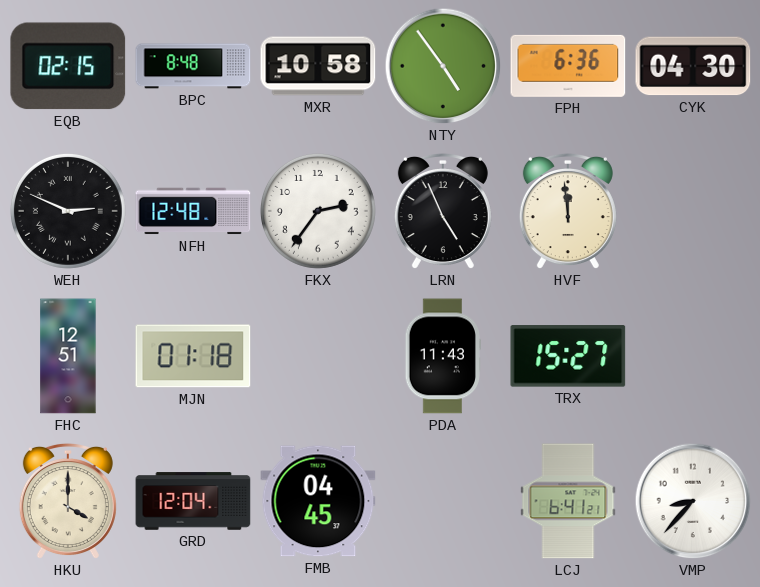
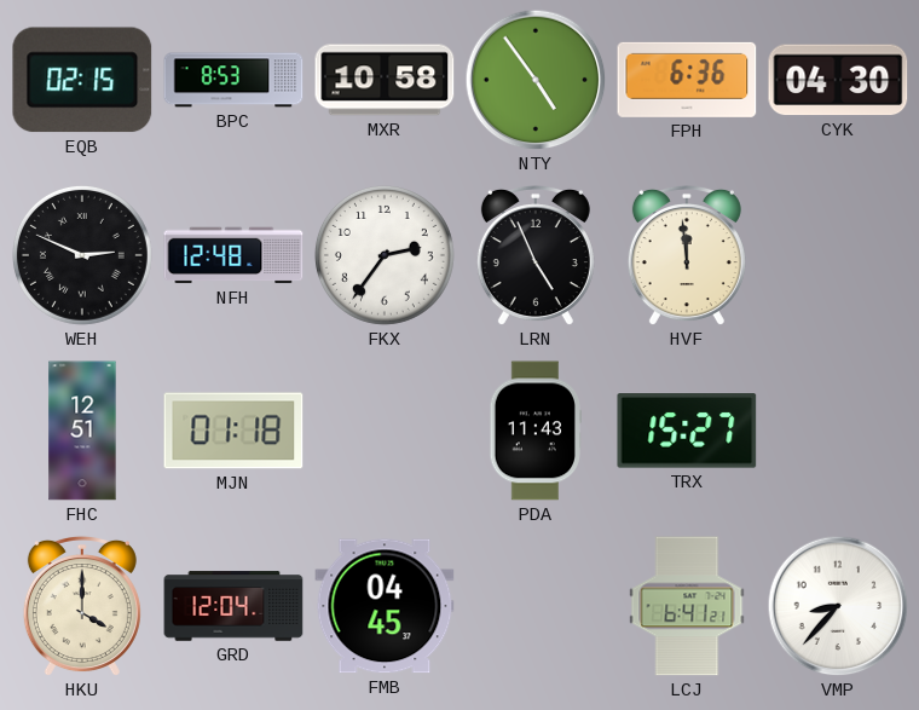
BPC: 8:48 -> 8:53
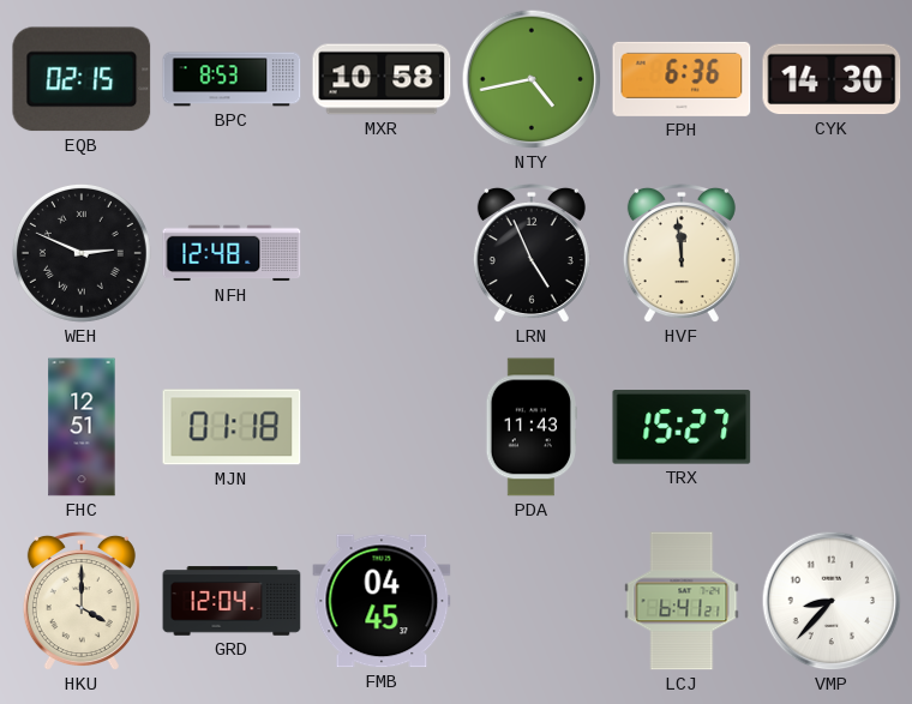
NTY: 4:54 -> 4:43
CYK: 04:30 -> 14:30
FKX: 2:36 -> none
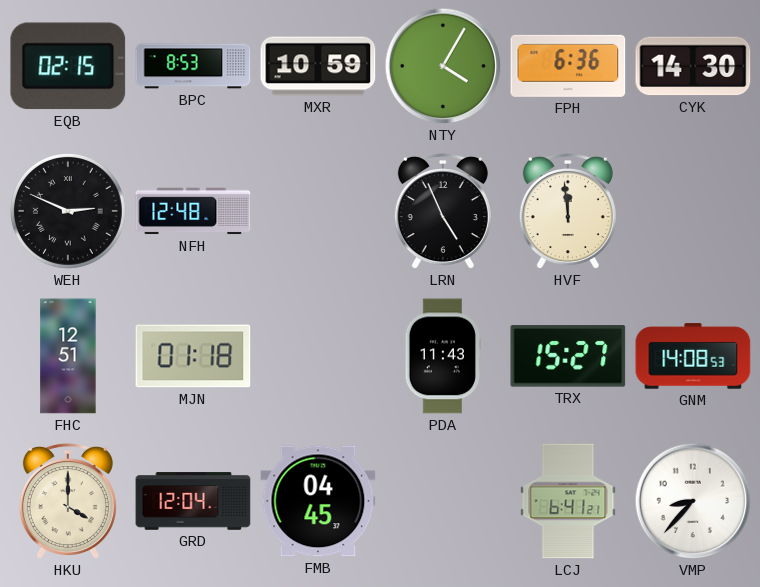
MXR: 10:58 -> 10:59
NTY: 4:43 -> 4:05
GNM: none -> 14:08
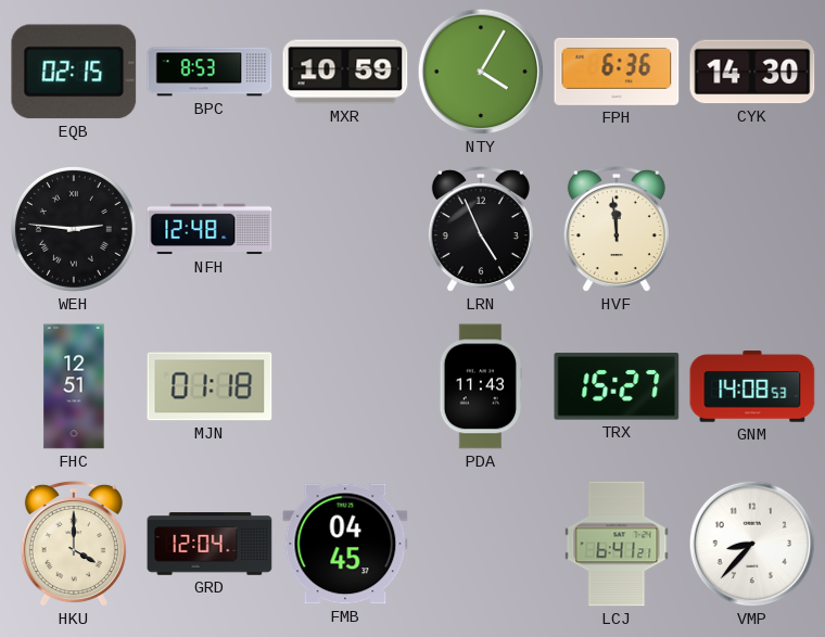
WEH: 2:49 -> 2:46
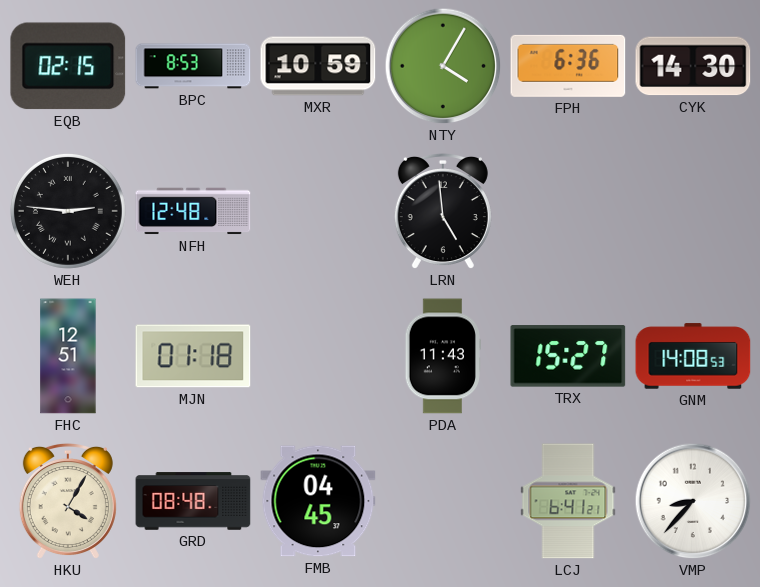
LRN: 4:56 -> 4:59
HVF: 11:59 -> none
HKU: 4:00 -> 4:05
GRD: 12:04 -> 08:48
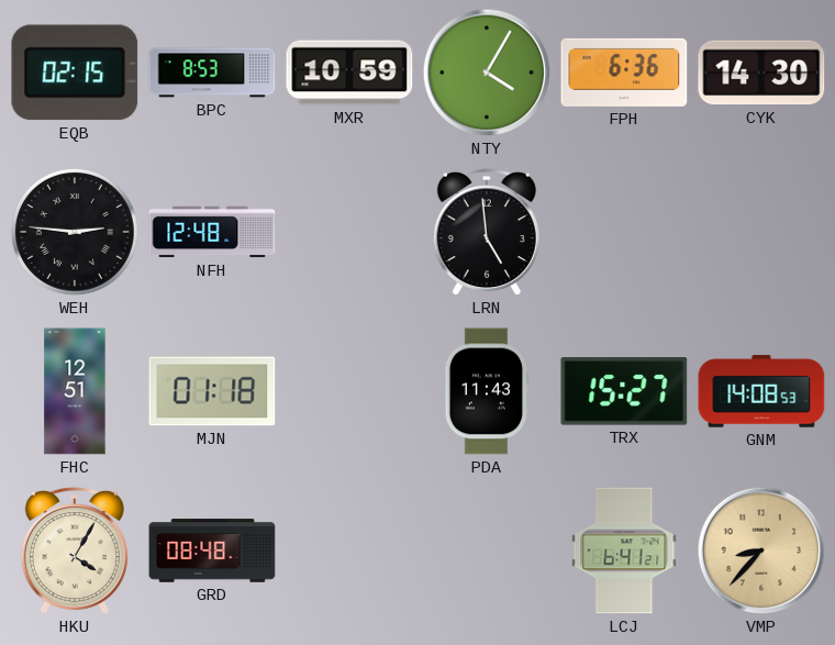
FMB: 04:45 -> none
VMP dial: white -> champagne
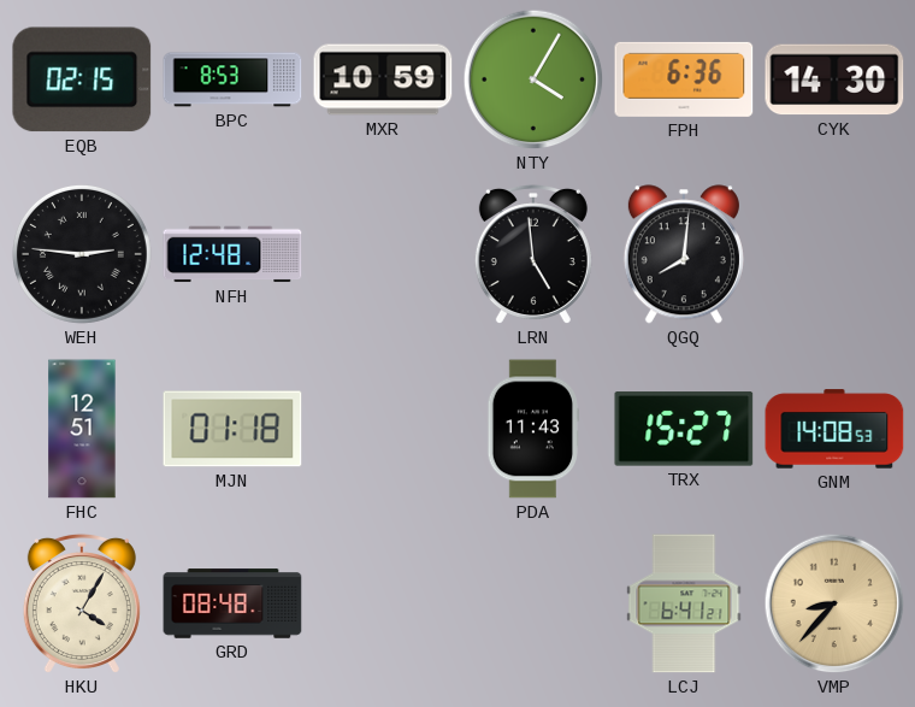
QGQ: none -> 8:01
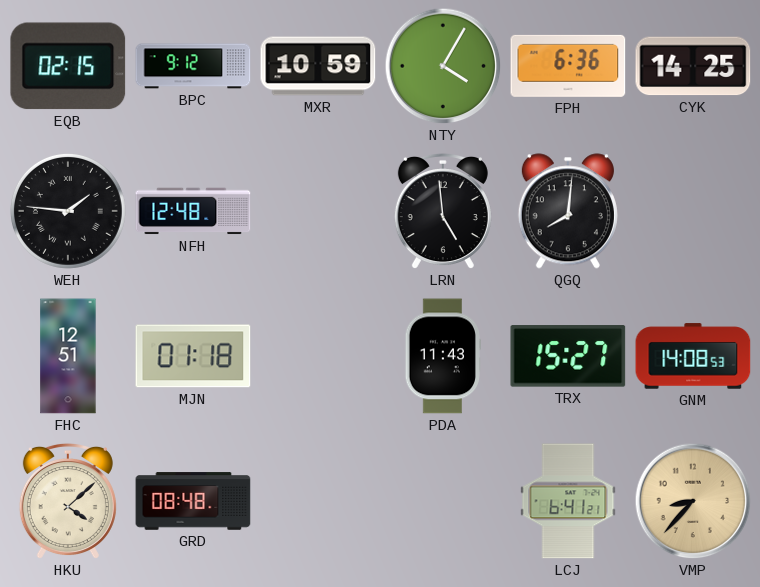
BPC: 8:53 -> 9:12
CYK: 14:30 -> 14:25
WEH: 2:46 -> 1:46
HKU: 4:05 -> 4:08
